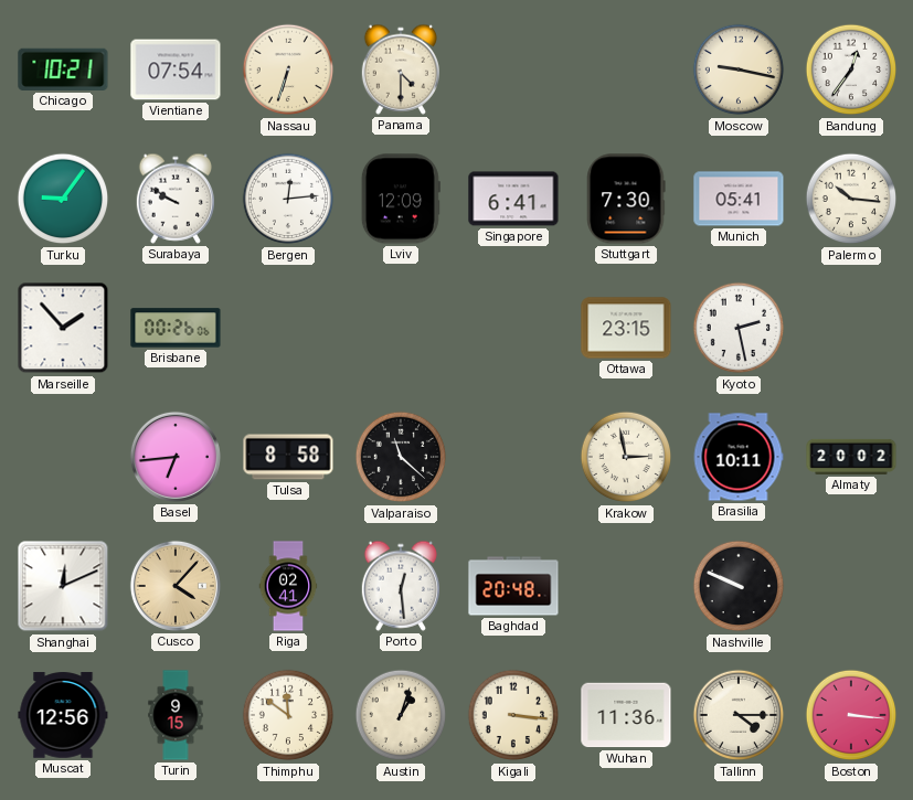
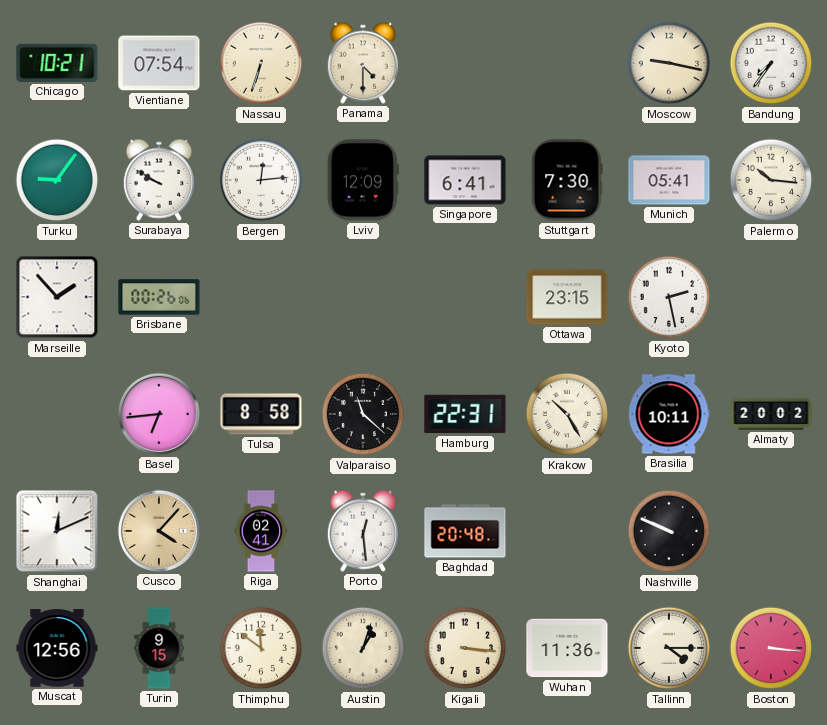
Bandung: 12:36 -> 7:36
Hamburg: none -> 22:31
Krakow: 2:58 -> 10:25
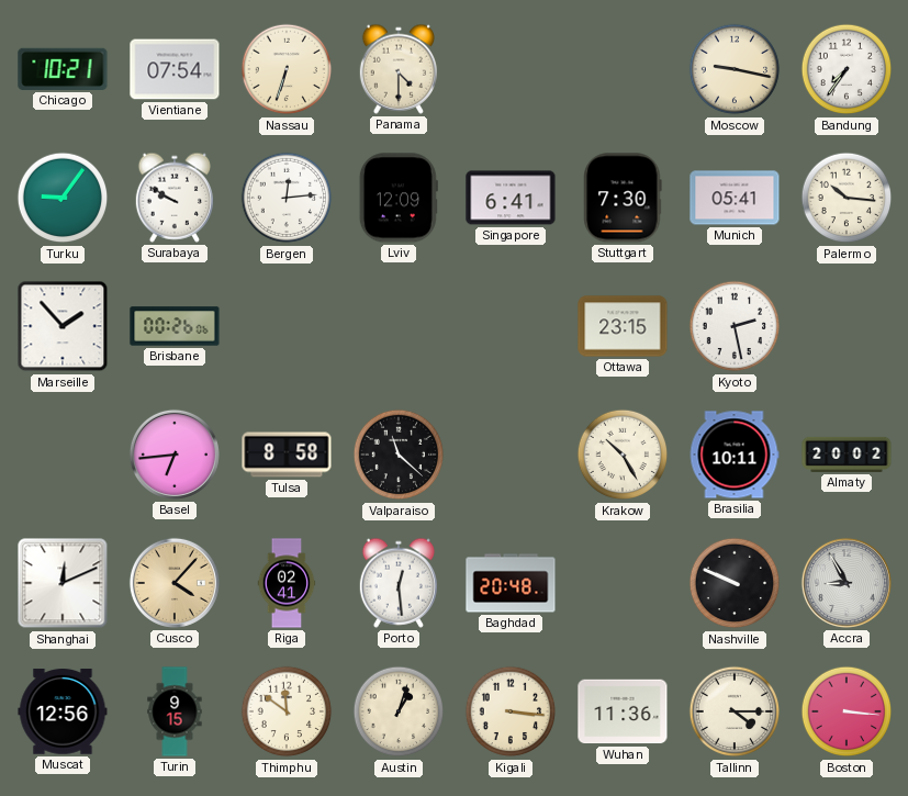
Hamburg: 22:31 -> none
Accra: none -> 8:55
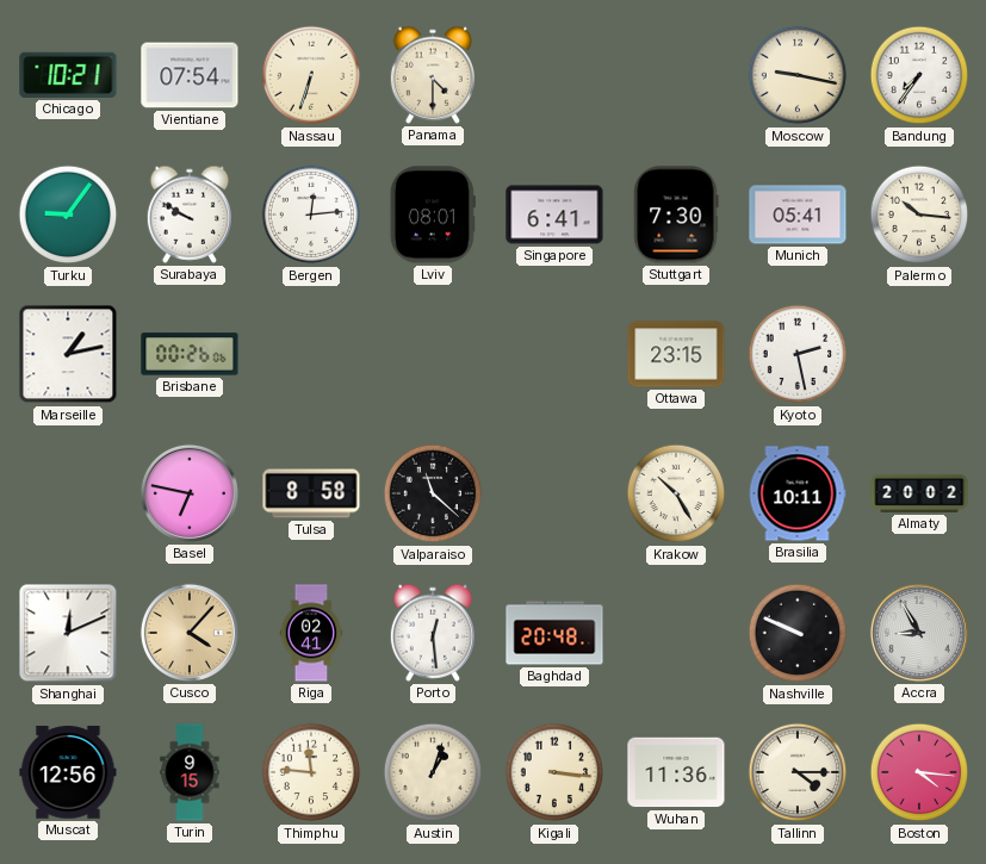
Lviv: 12:09 -> 08:01
Marseille: 1:53 -> 1:13
Basel: 6:44 -> 6:47
Thimphu: 11:51 -> 11:46
Boston: 3:16 -> 4:16
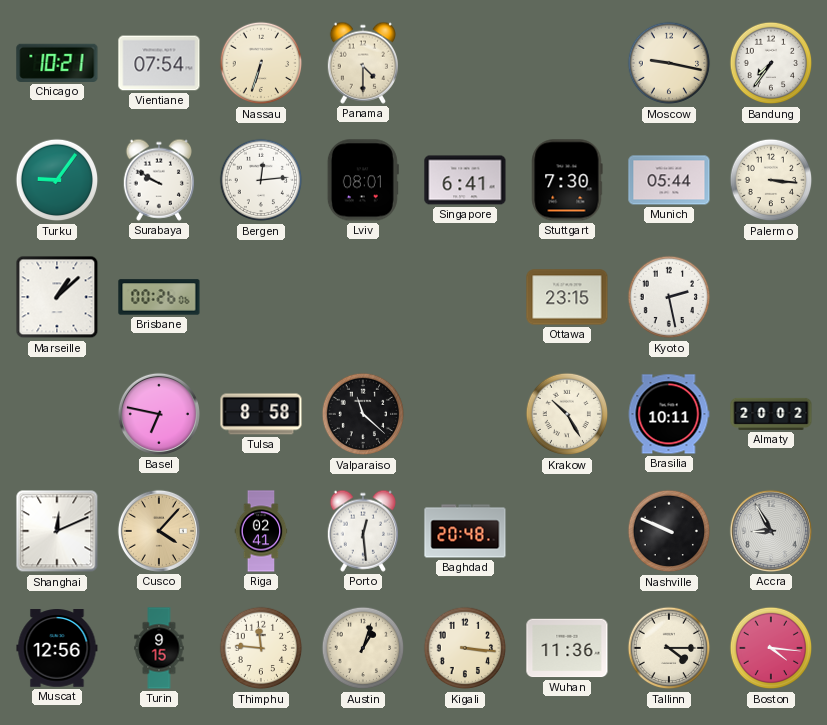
Munich: 05:41 -> 05:44
Palermo: 10:16 -> 3:16
Marseille: 1:13 -> 1:08
